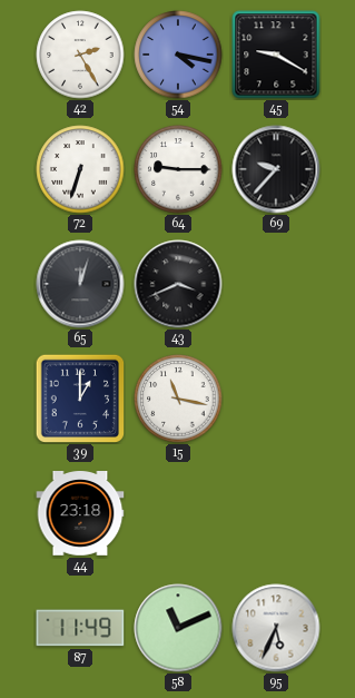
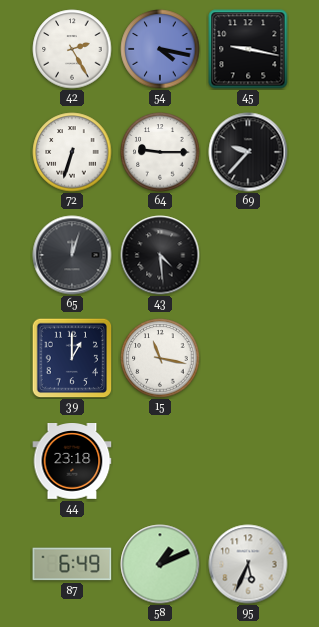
45: 9:20 -> 9:17
43: 3:41 -> 4:29
87: 11:49 -> 6:49
58: 11:11 -> 1:11
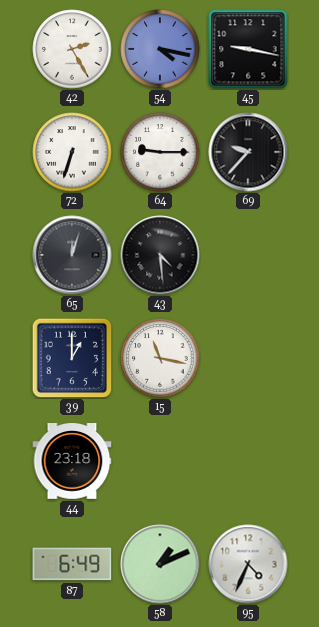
95: 5:34 -> 4:34
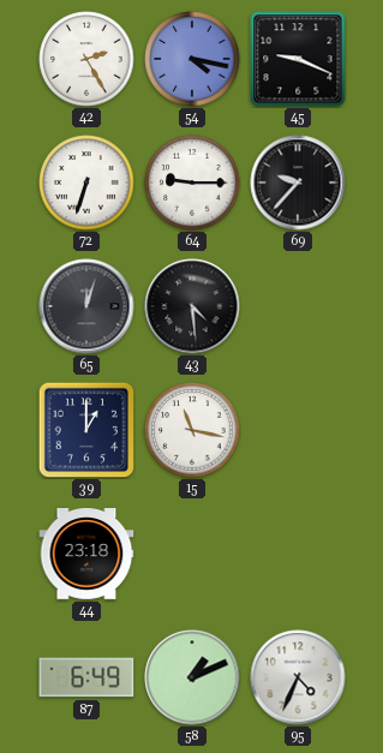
45: 9:17 -> 9:19
